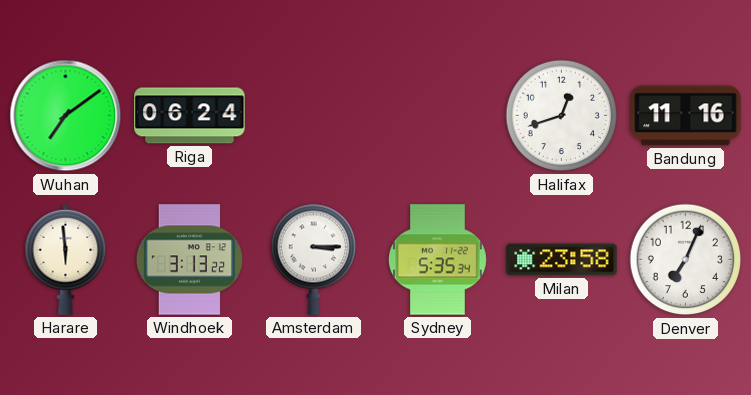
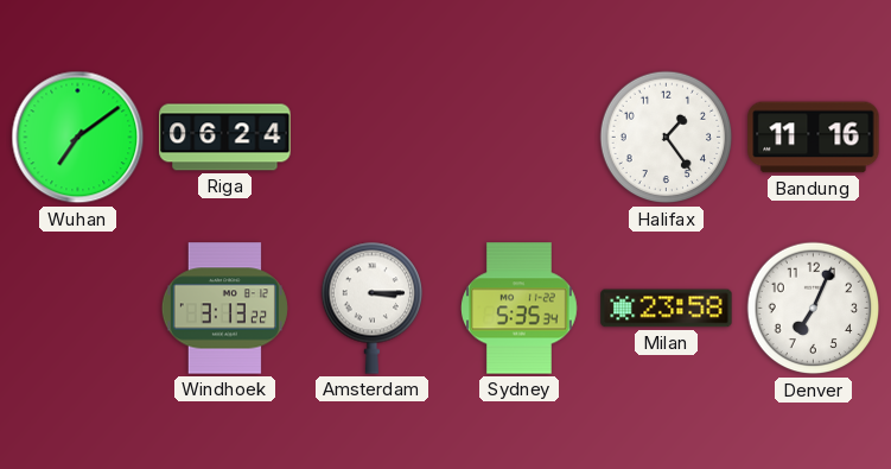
Halifax: 12:42 -> 1:24
Harare: 5:59 -> none
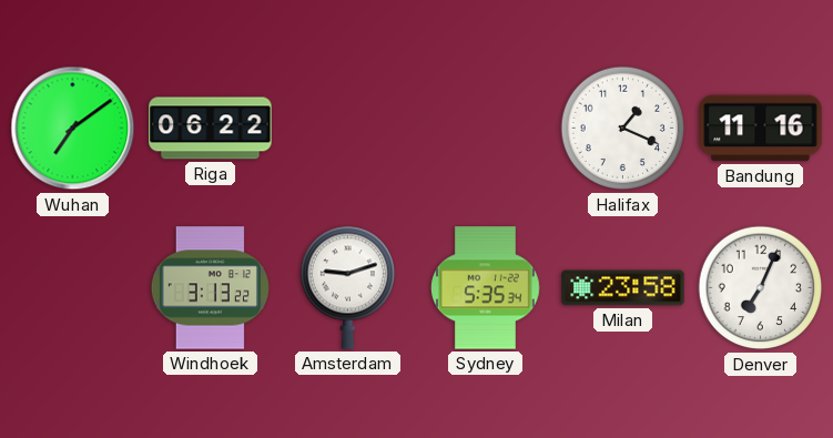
Riga: 06:24 -> 06:22
Halifax: 1:24 -> 1:19
Amsterdam: 3:15 -> 9:12
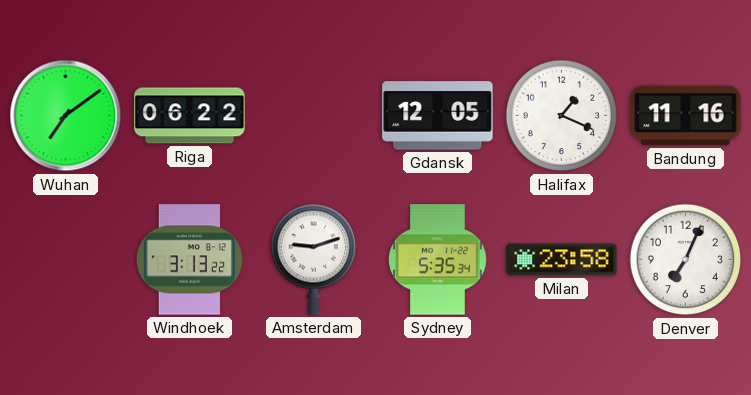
Gdansk: none -> 12:05
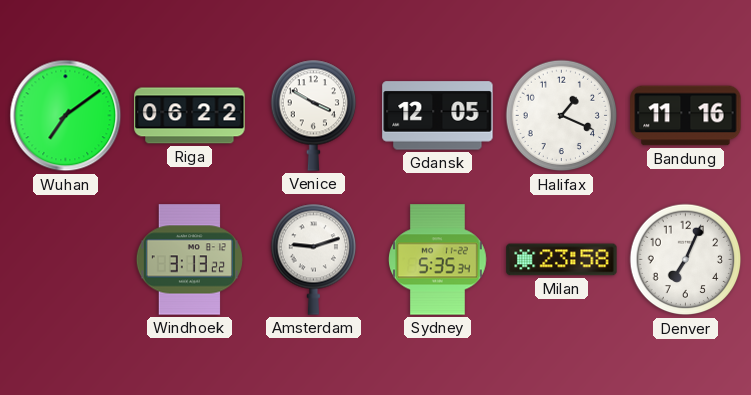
Venice: none -> 3:50
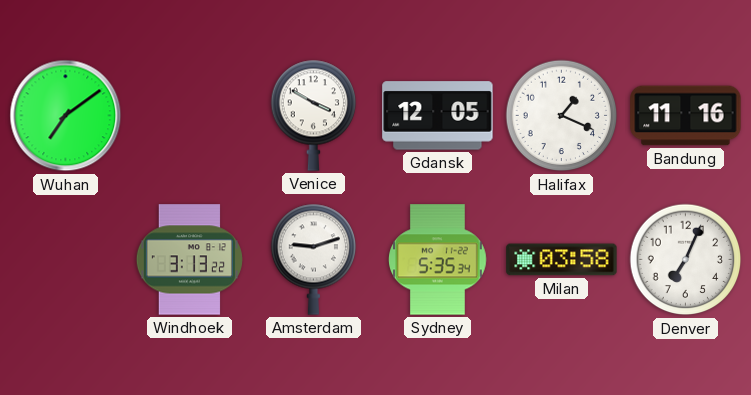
Riga: 06:22 -> none
Milan: 23:58 -> 03:58
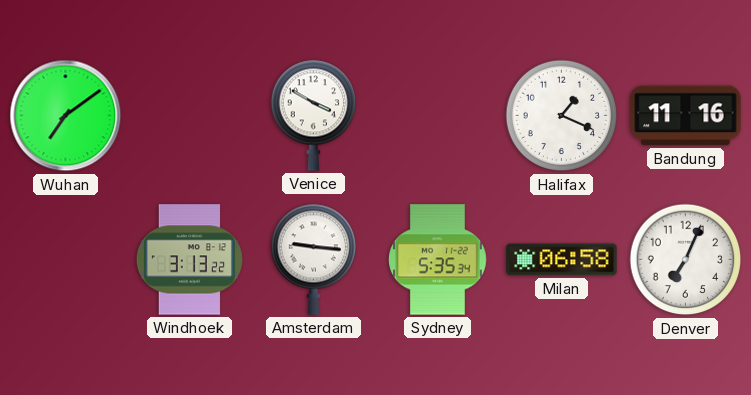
Gdansk: 12:05 -> none
Amsterdam: 9:12 -> 9:16
Milan: 03:58 -> 06:58
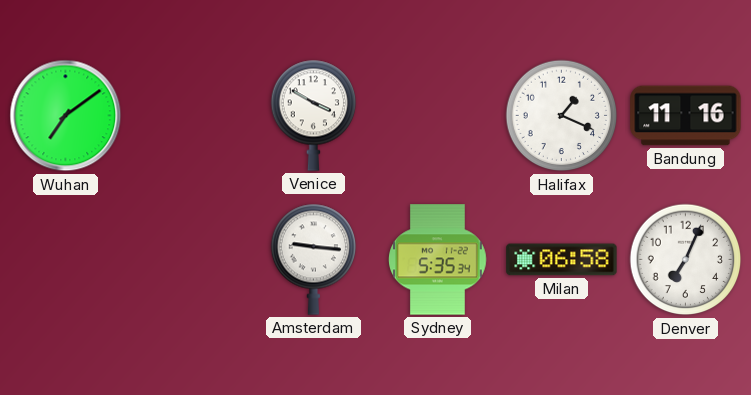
Windhoek: 3:13 -> none
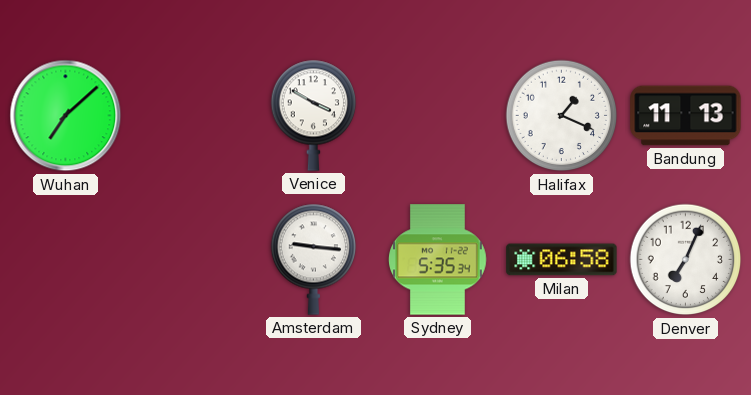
Wuhan: 7:09 -> 7:08
Bandung: 11:16 -> 11:13
